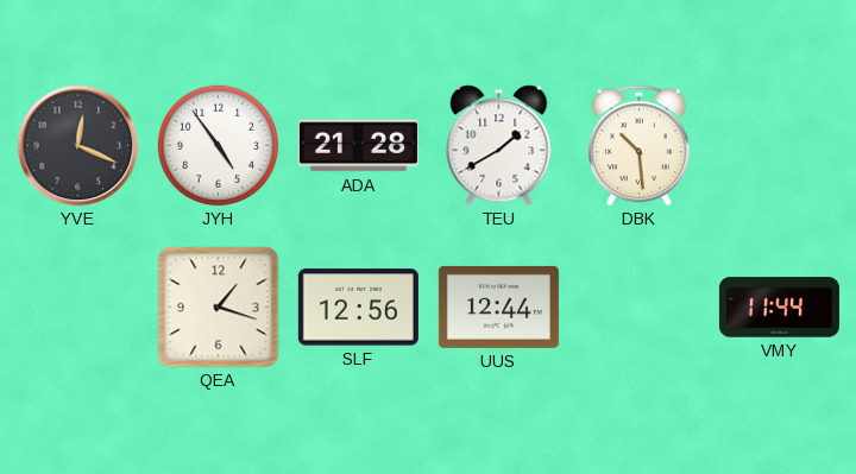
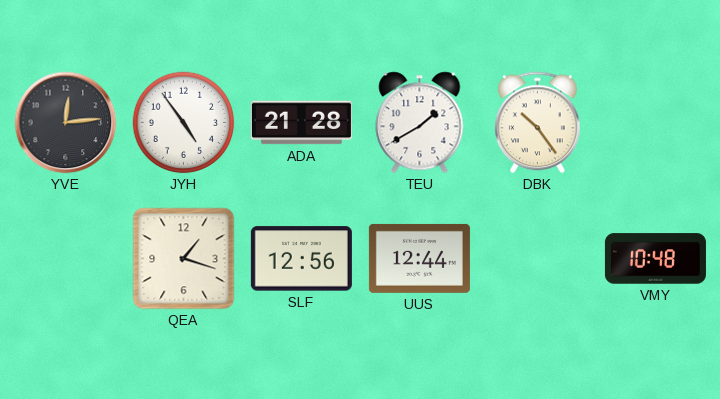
YVE: 12:19 -> 12:14
DBK: 10:29 -> 10:24
VMY: 11:44 -> 10:48
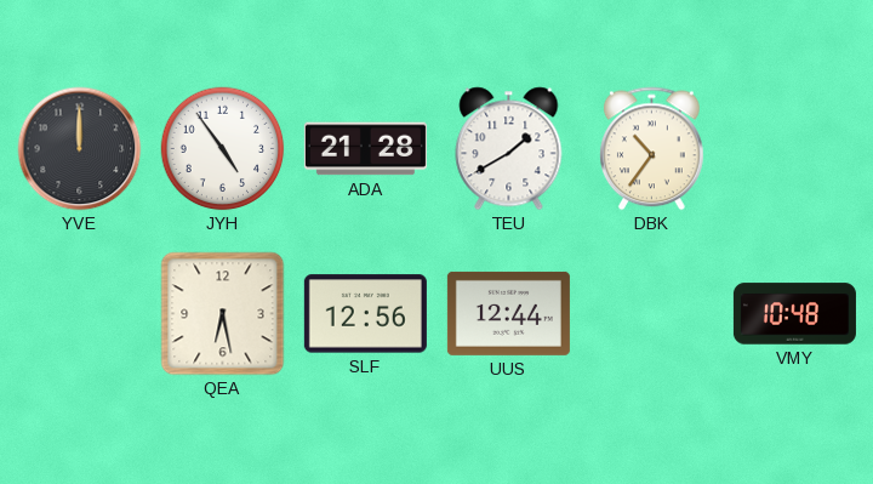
YVE: 12:14 -> 12:00
DBK: 10:24 -> 10:36
QEA: 1:18 -> 6:28
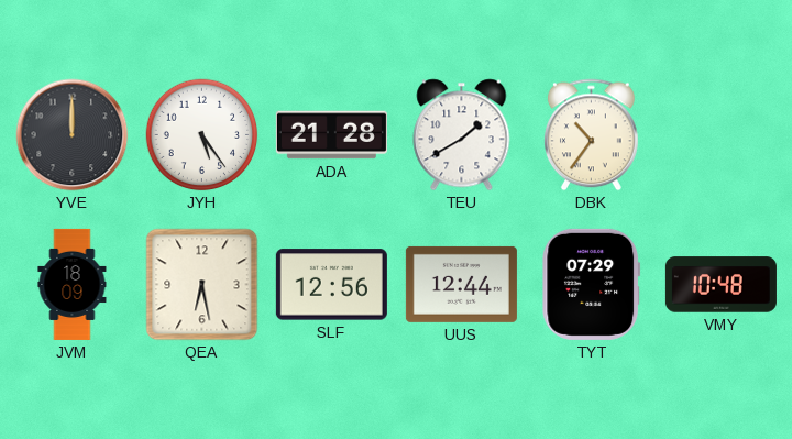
JYH: 4:54 -> 5:24
JVM: none -> 18:09
TYT: none -> 07:29
